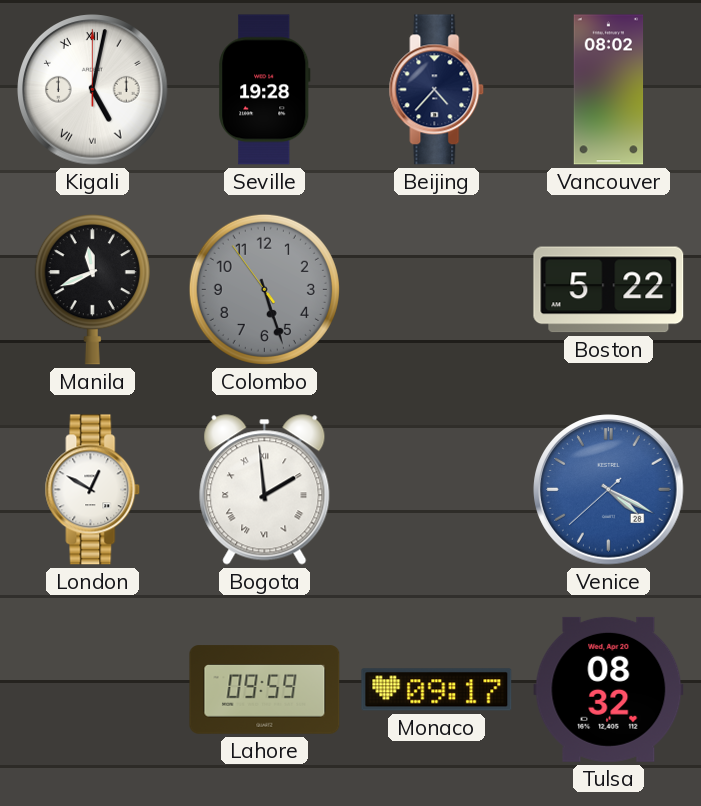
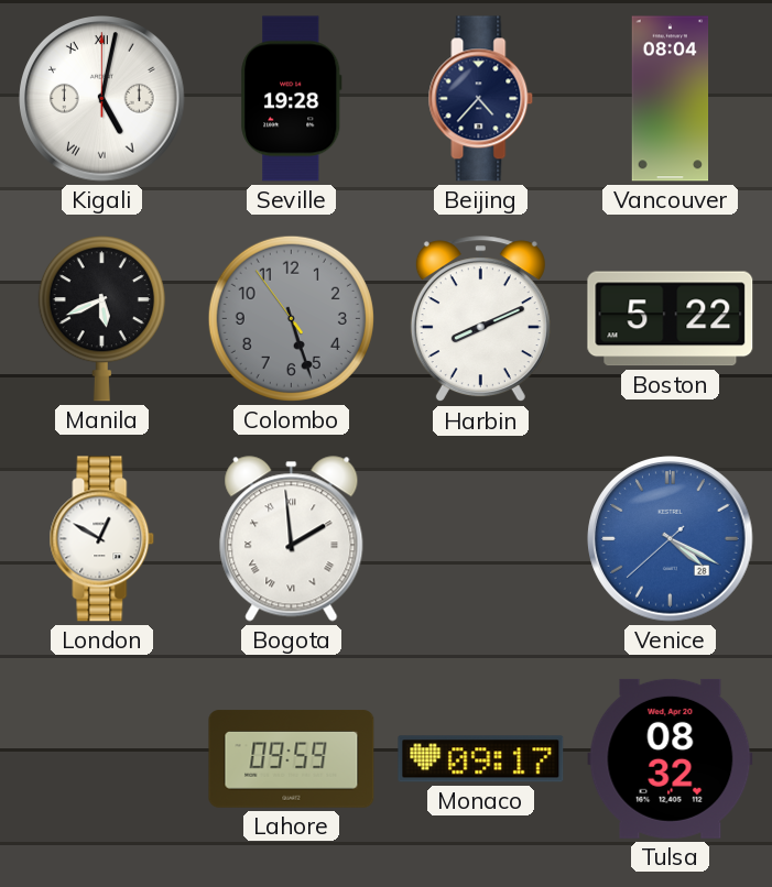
Vancouver: 08:02 -> 08:04
Manila: 11:41 -> 5:41
Harbin: none -> 8:11
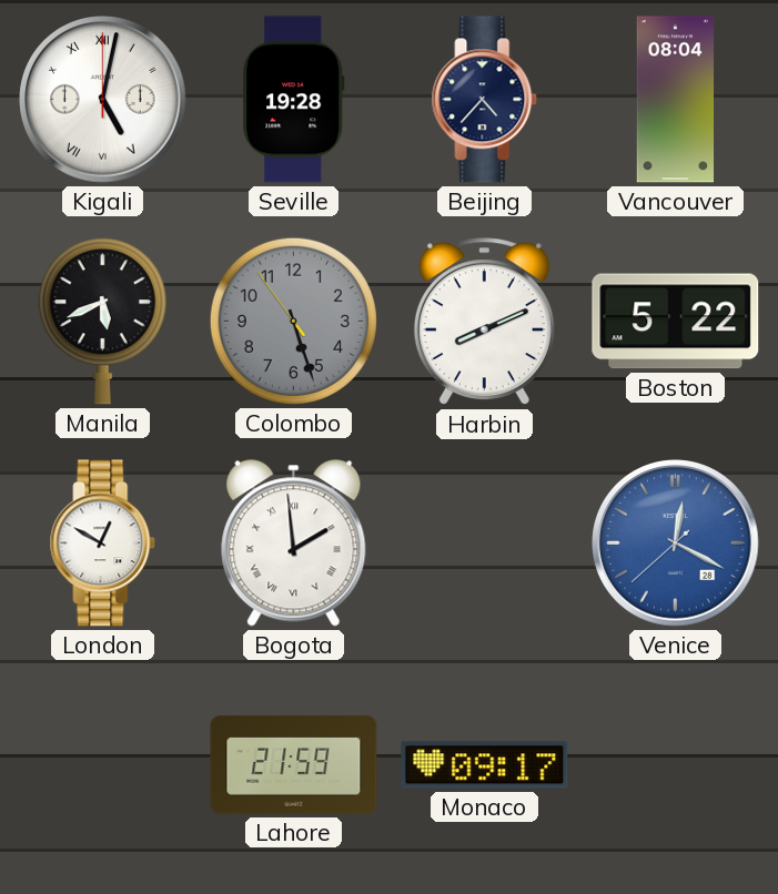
Venice: 4:19 -> 12:19
Lahore: 09:59 -> 21:59
Tulsa: 08:32 -> none
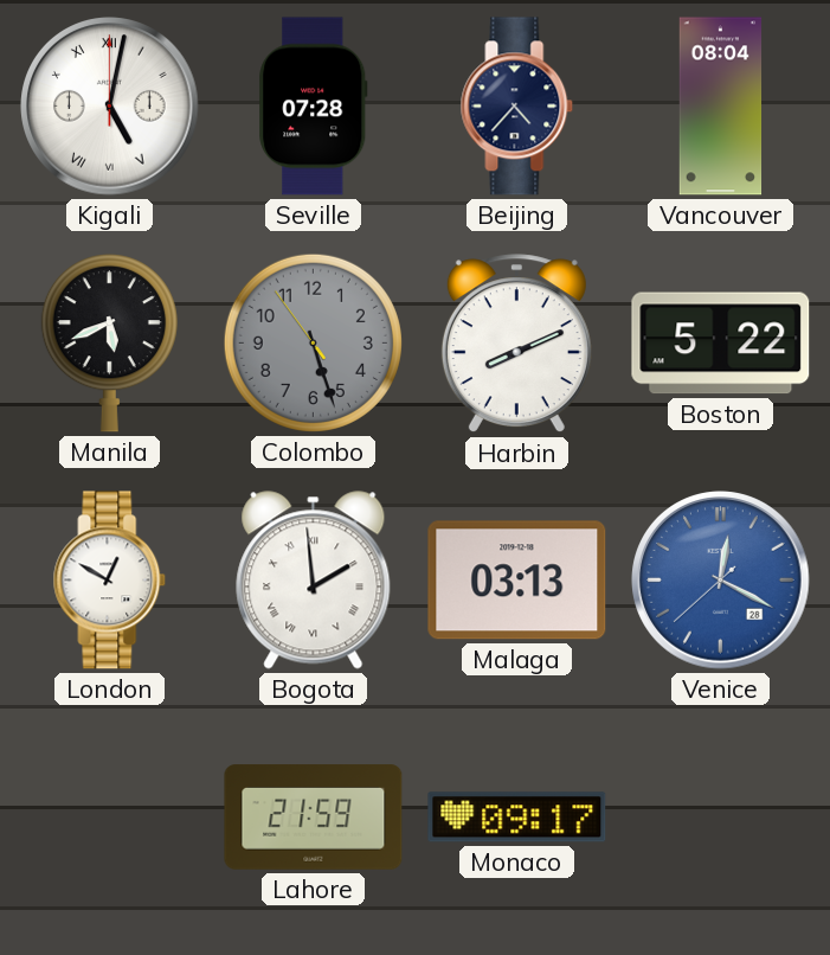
Seville: 19:28 -> 07:28
Malaga: none -> 03:13
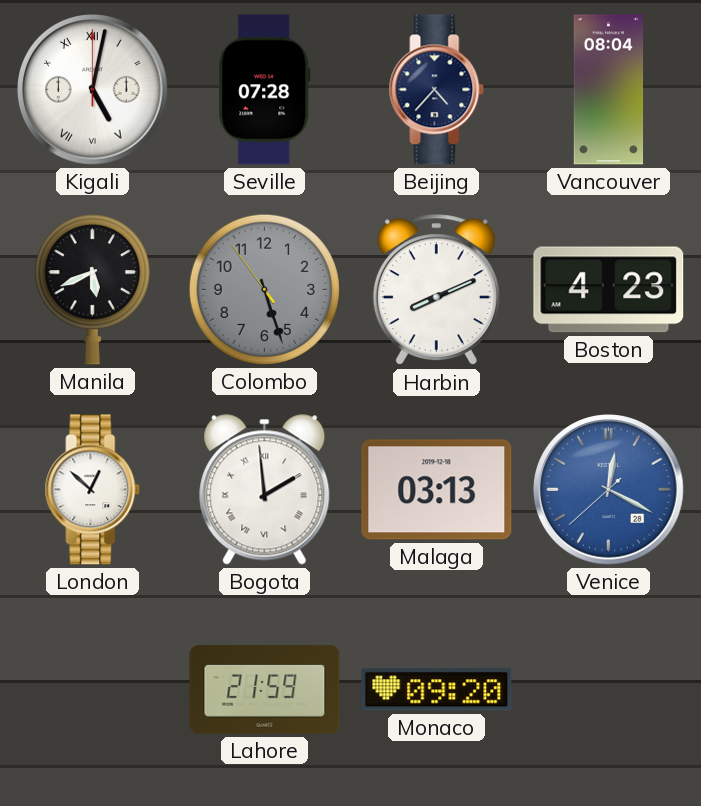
Boston: 5:22 -> 4:23
London: 12:50 -> 12:52
Monaco: 09:17 -> 09:20
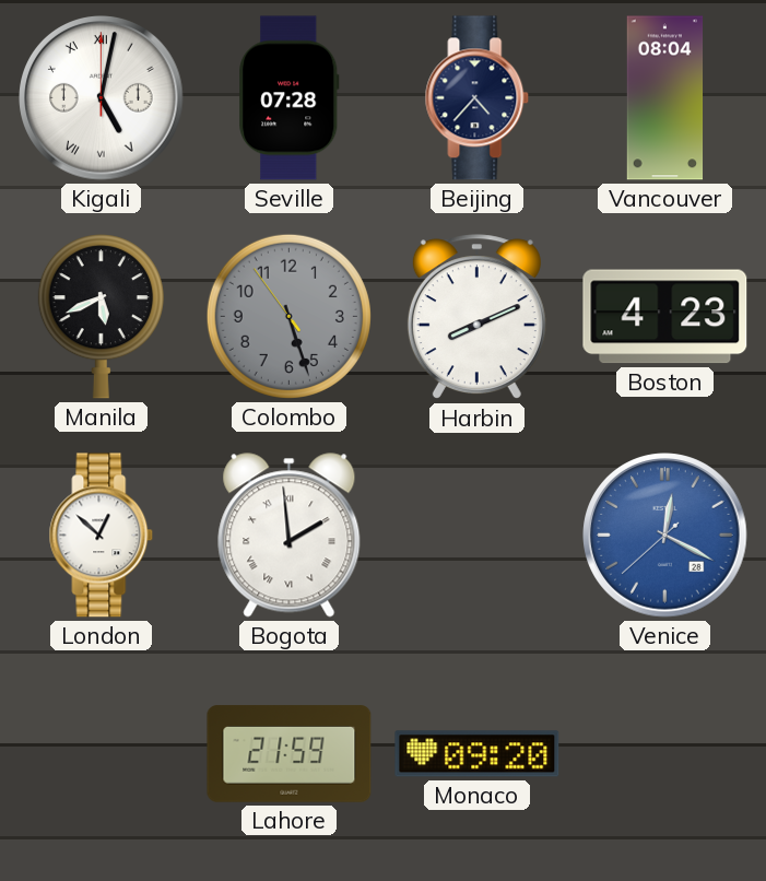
Malaga: 03:13 -> none
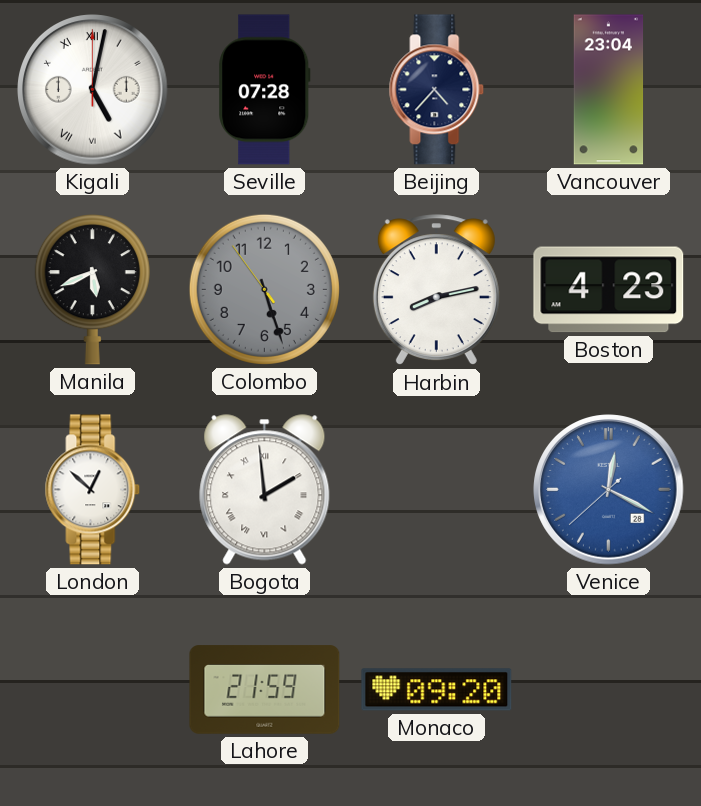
Vancouver: 08:04 -> 23:04
Harbin: 8:11 -> 8:13
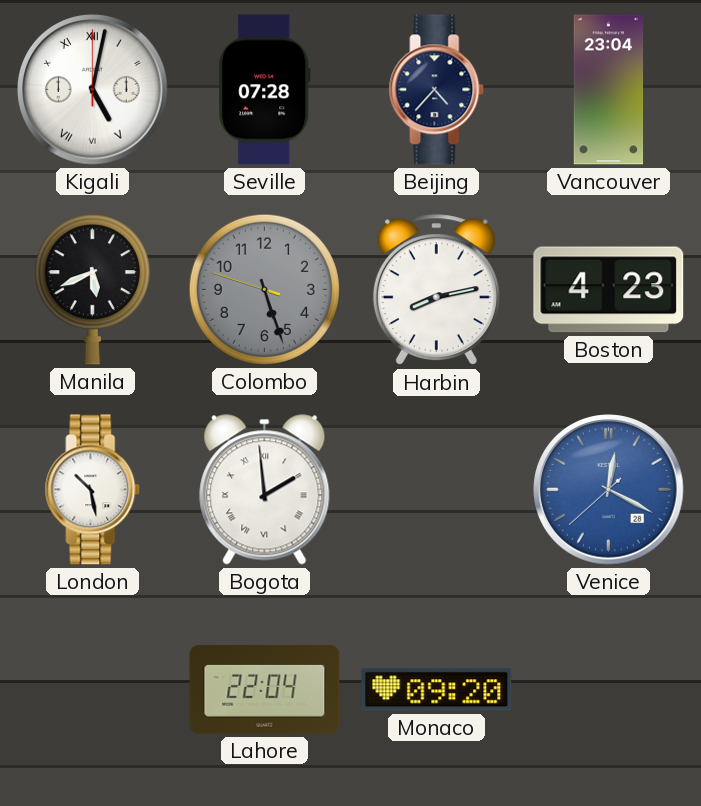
Colombo: 5:26:54 -> 5:26:48
London: 12:52 -> 10:28
Lahore: 21:59 -> 22:04
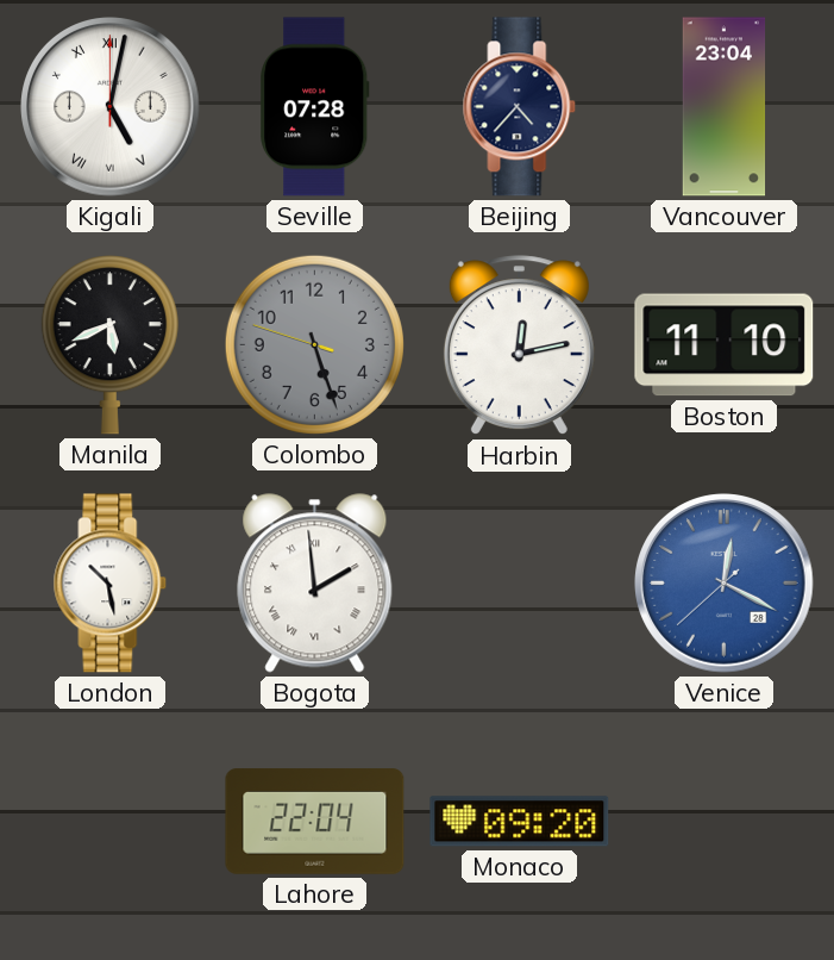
Harbin: 8:13 -> 12:13
Boston: 4:23 -> 11:10
